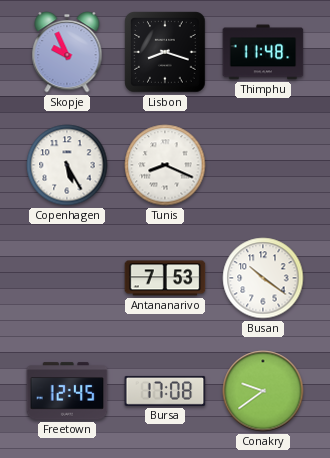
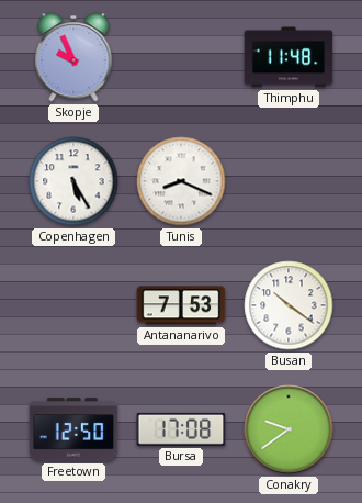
Lisbon: 8:18 -> none
Freetown: 12:45 -> 12:50
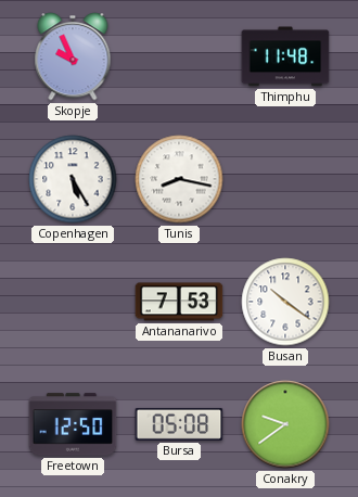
Tunis: 8:19 -> 8:17
Bursa: 17:08 -> 05:08
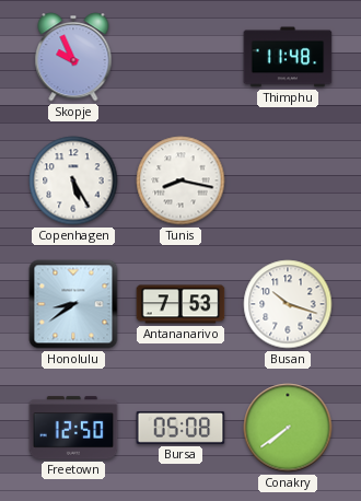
Honolulu: none -> 8:39
Busan: 10:21 -> 10:18
Conakry: 9:39 -> 7:39
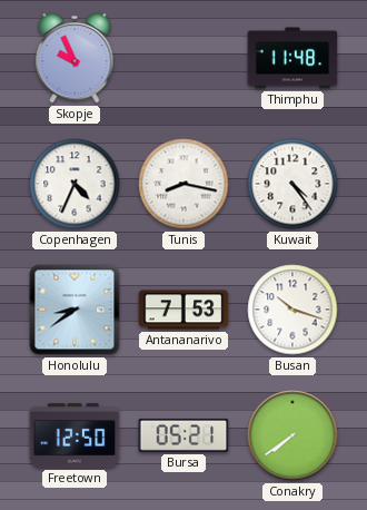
Copenhagen: 5:25 -> 4:34
Kuwait: none -> 4:24
Bursa: 05:08 -> 05:21
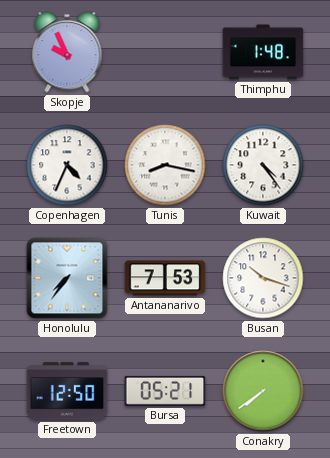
Thimphu: 11:48 -> 1:48
Honolulu: 8:39 -> 7:36
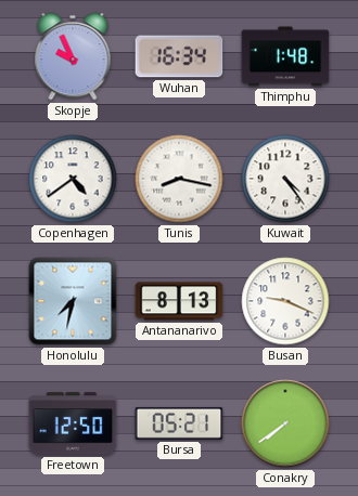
Wuhan: none -> 16:34
Copenhagen: 4:34 -> 4:39
Honolulu: 7:36 -> 7:32
Antananarivo: 7:53 -> 8:13
Busan: 10:18 -> 9:19
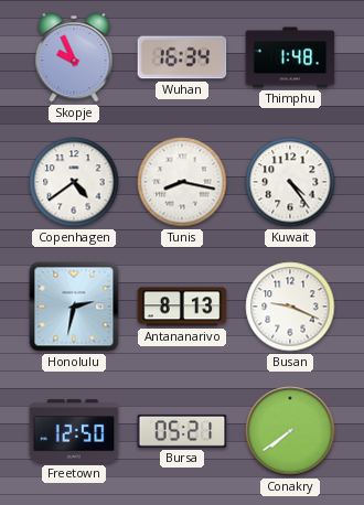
Honolulu: 7:32 -> 2:32
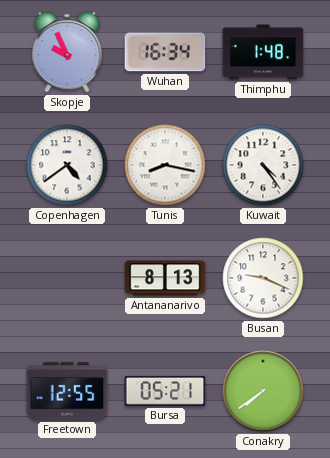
Honolulu: 2:32 -> none
Freetown: 12:50 -> 12:55
